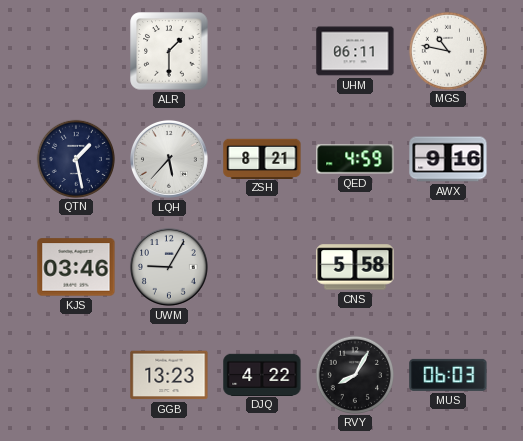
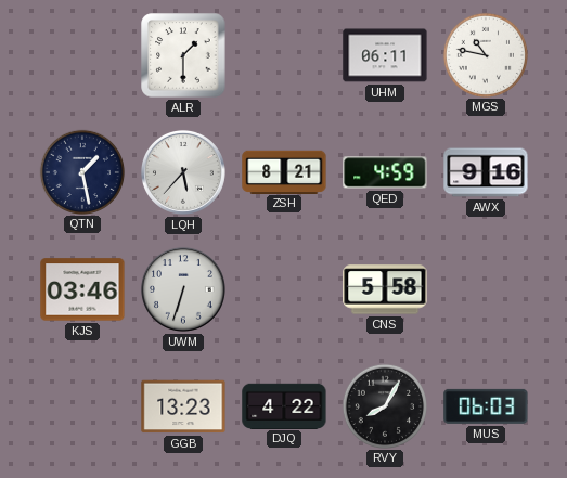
UWM: 9:05 -> 6:33
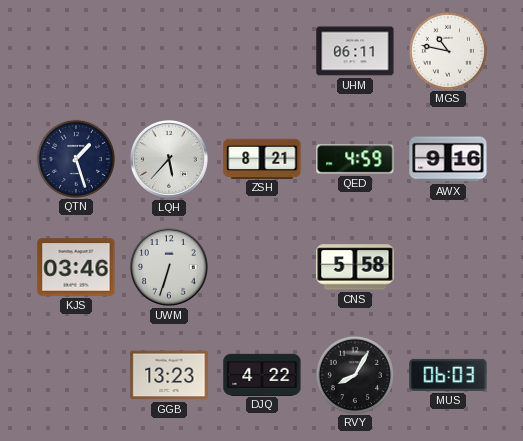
ALR: 1:30 -> none
QTN: 1:28 -> 1:27
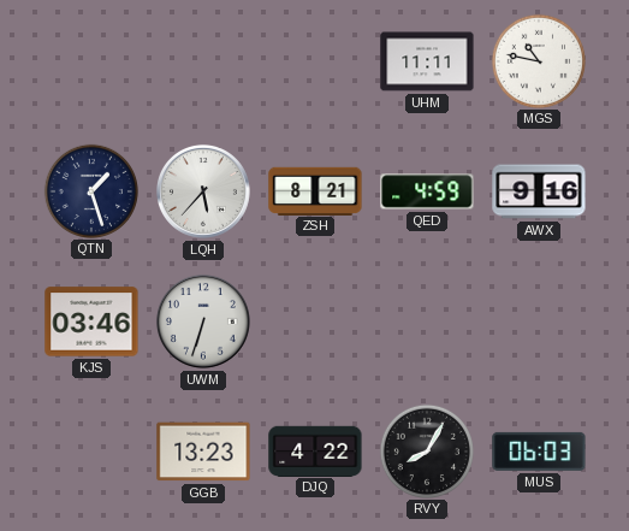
UHM: 06:11 -> 11:11
CNS: 5:58 -> none
